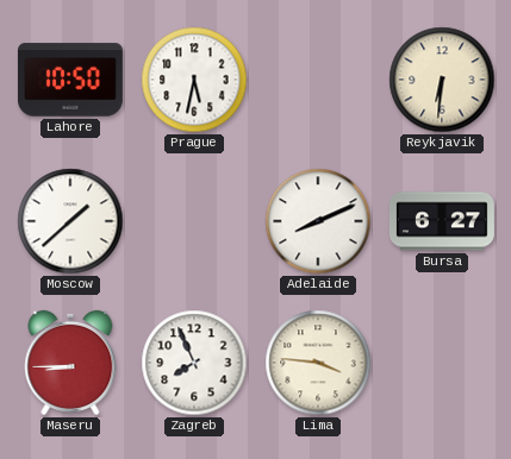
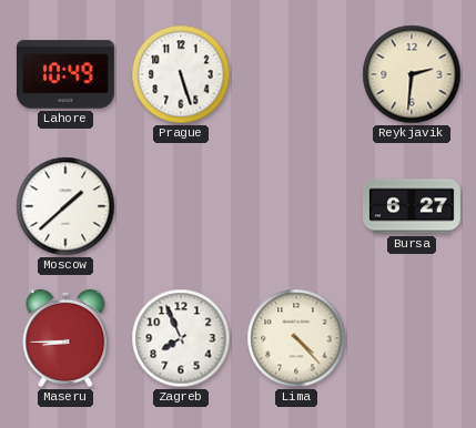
Lahore: 10:50 -> 10:49
Prague: 5:32 -> 5:27
Reykjavik: 6:31 -> 2:31
Adelaide: 8:11 -> none
Lima: 3:46 -> 4:23
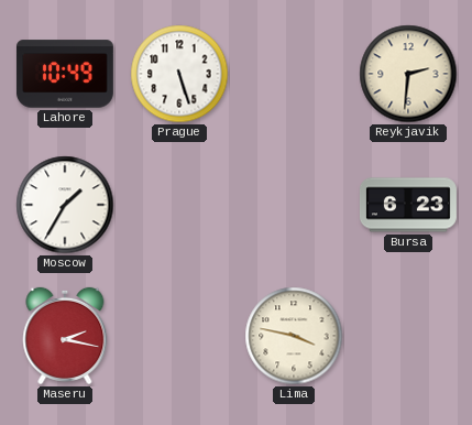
Moscow: 1:38 -> 1:35
Bursa: 6:27 -> 6:23
Maseru: 8:45 -> 2:17
Zagreb: 7:56 -> none
Lima: 4:23 -> 3:47
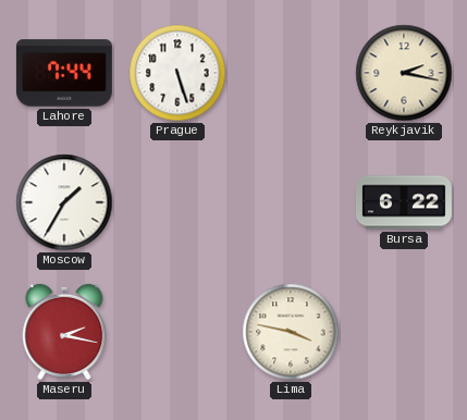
Lahore: 10:49 -> 7:44
Reykjavik: 2:31 -> 2:17
Bursa: 6:23 -> 6:22
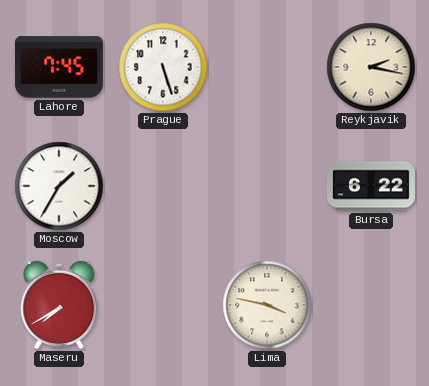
Lahore: 7:44 -> 7:45
Maseru: 2:17 -> 7:40
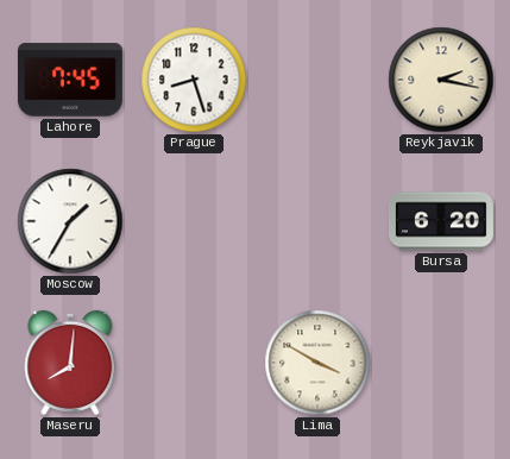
Prague: 5:27 -> 8:27
Bursa: 6:22 -> 6:20
Maseru: 7:40 -> 8:01
Lima: 3:47 -> 3:50
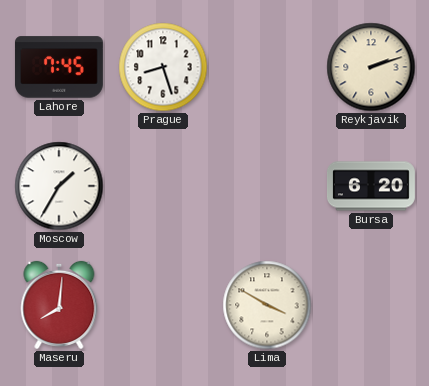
Reykjavik: 2:17 -> 2:12
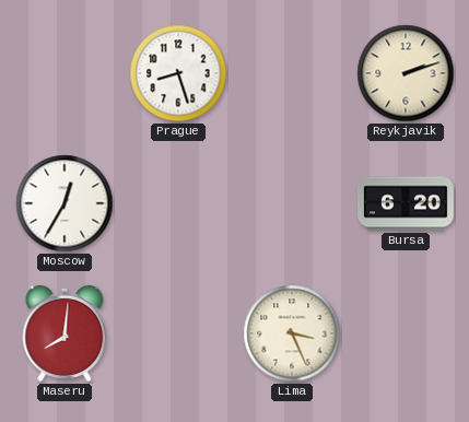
Lahore: 7:45 -> none
Moscow: 1:35 -> 12:35
Lima: 3:50 -> 3:26
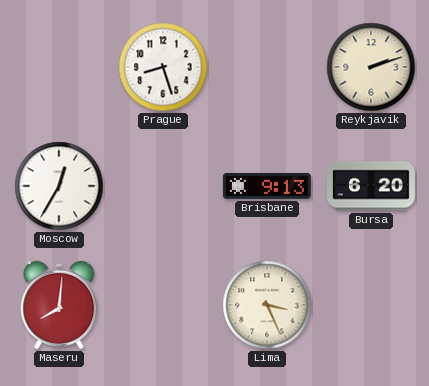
Brisbane: none -> 9:13
